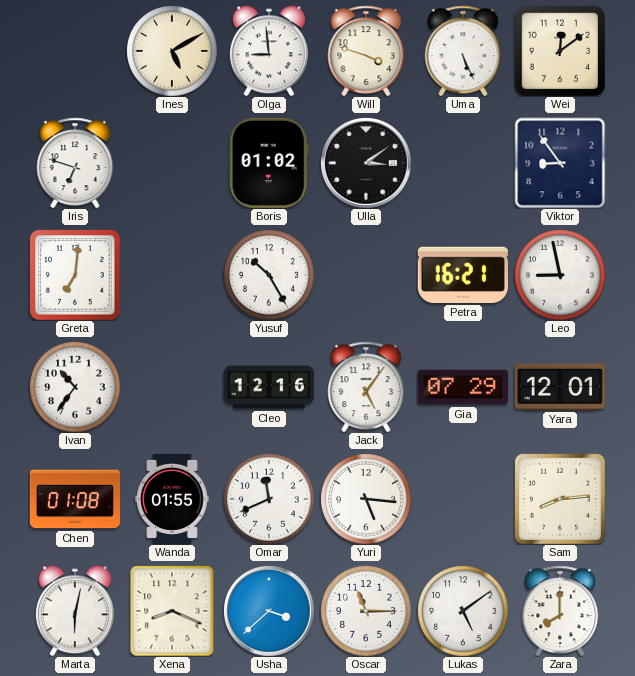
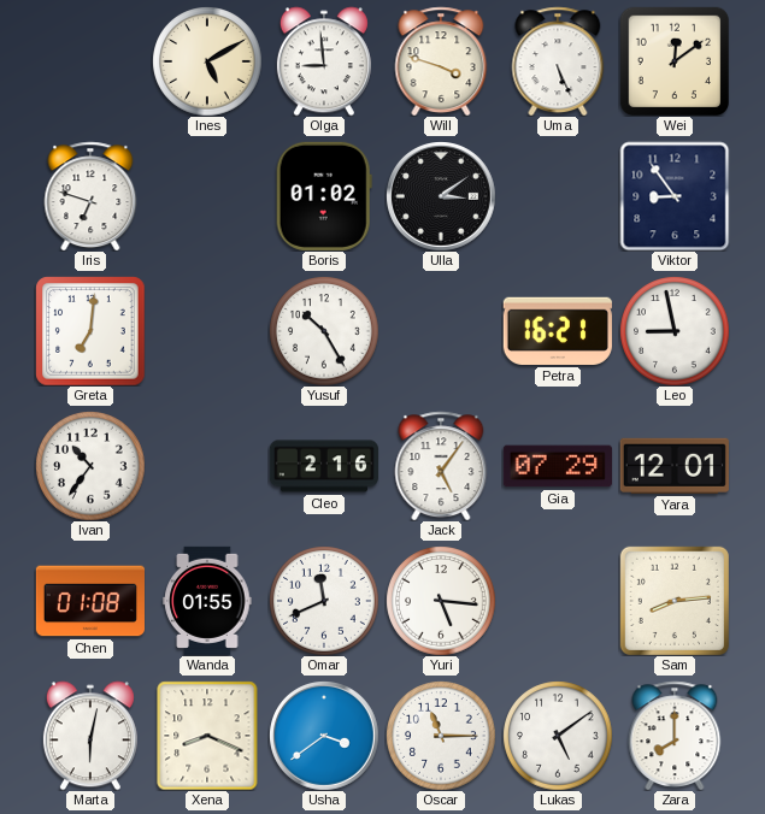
Cleo: 12:16 -> 2:16
Usha: 3:38 -> 3:39
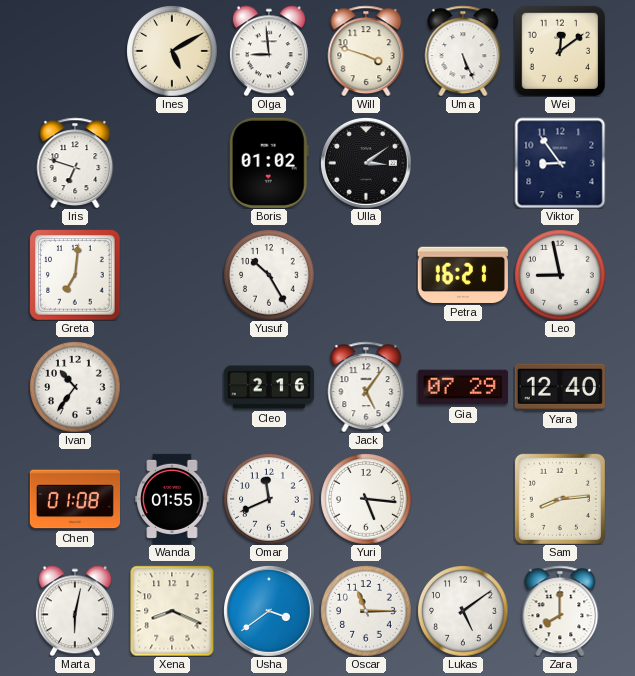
Yara: 12:01 -> 12:40
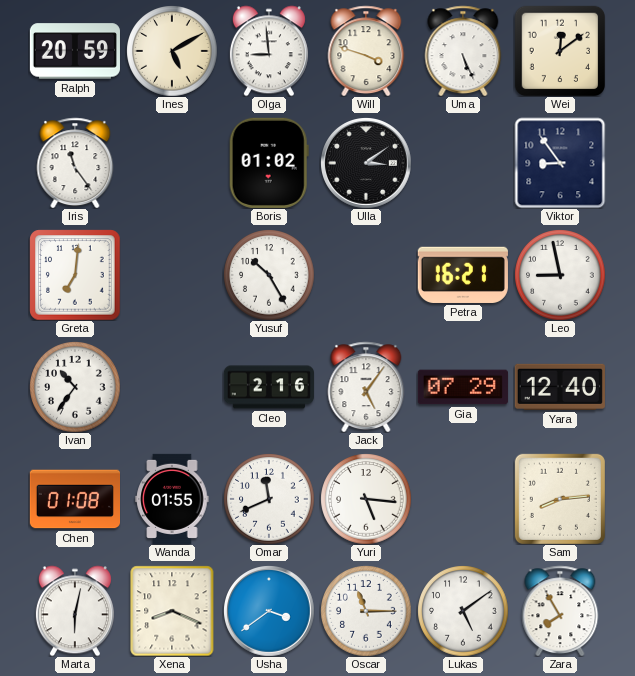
Ralph: none -> 20:59
Iris: 6:48 -> 11:24
Zara: 8:00 -> 7:55
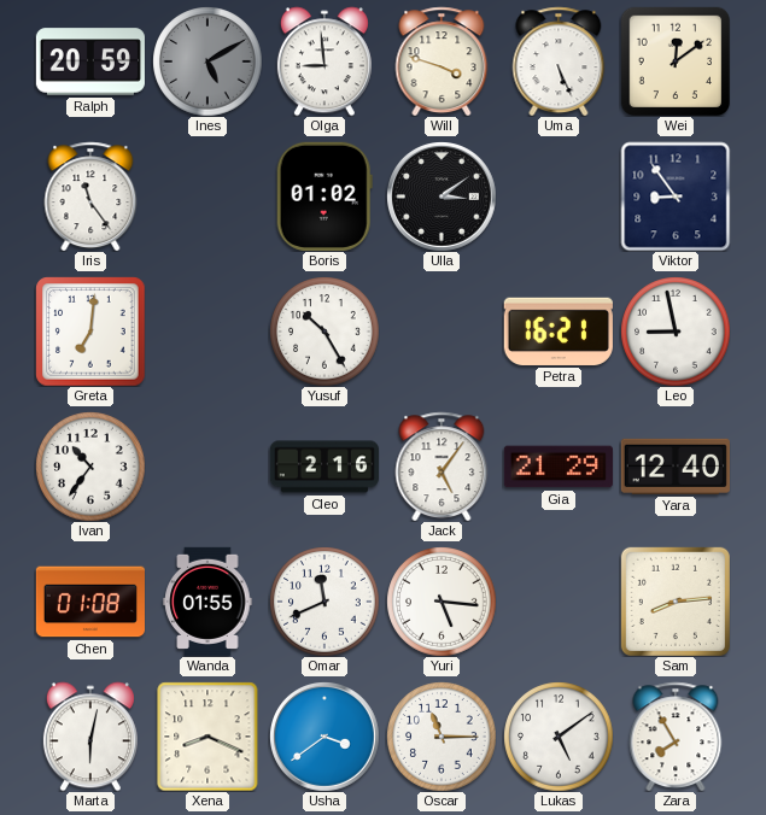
Ines dial: cream -> grey
Gia: 07:29 -> 21:29
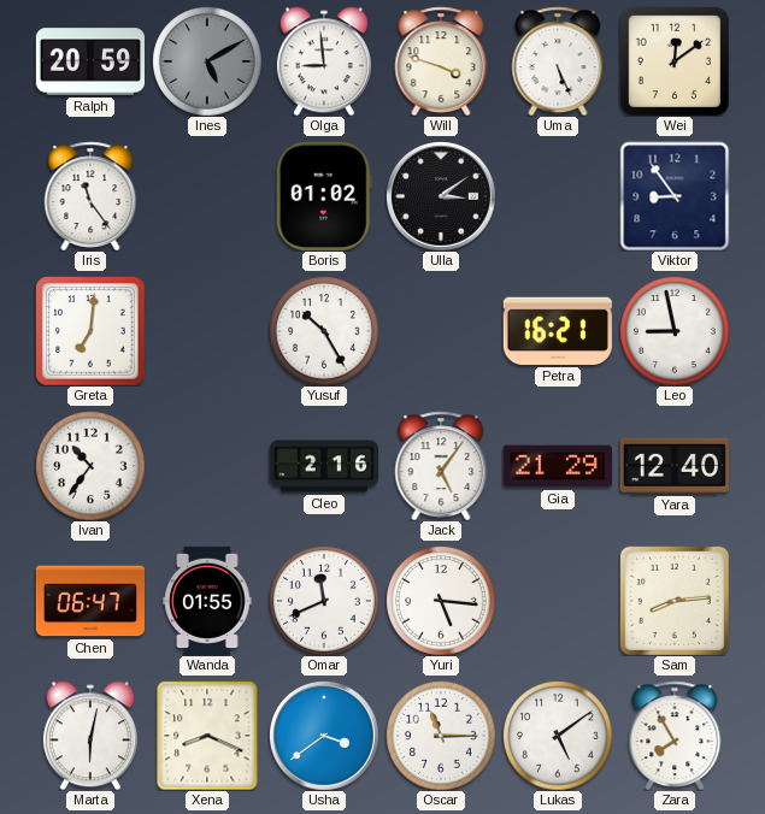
Chen: 01:08 -> 06:47
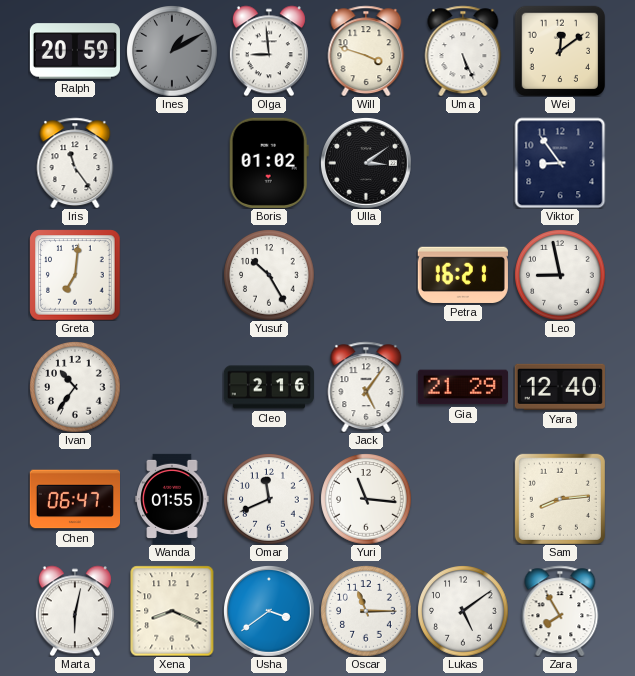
Ines: 5:10 -> 1:10
Yuri: 5:16 -> 11:16
